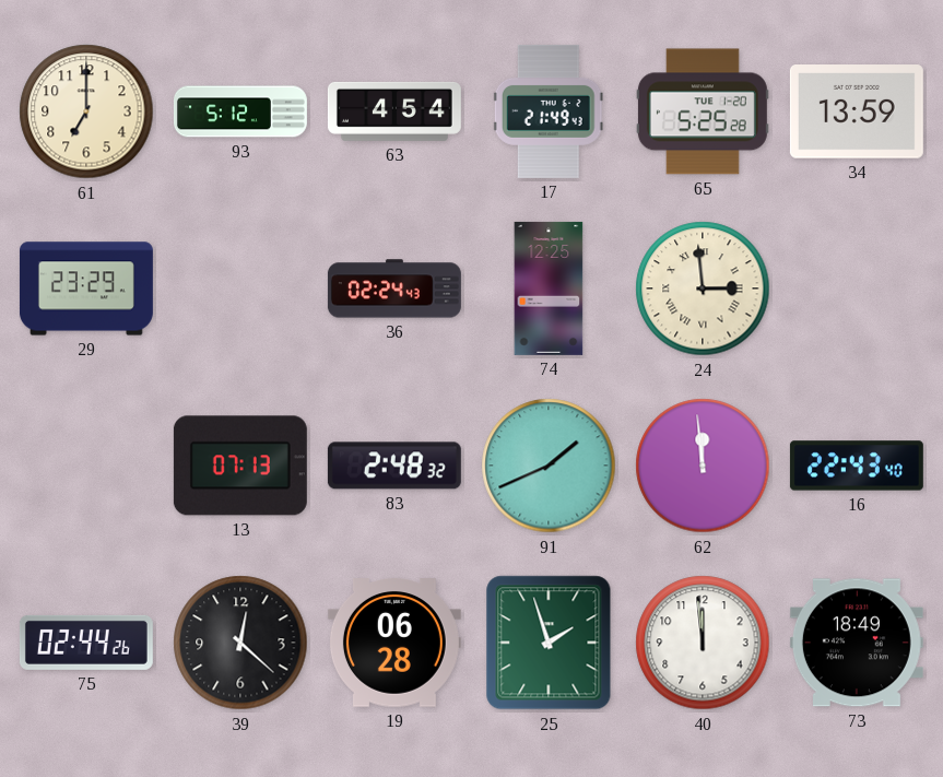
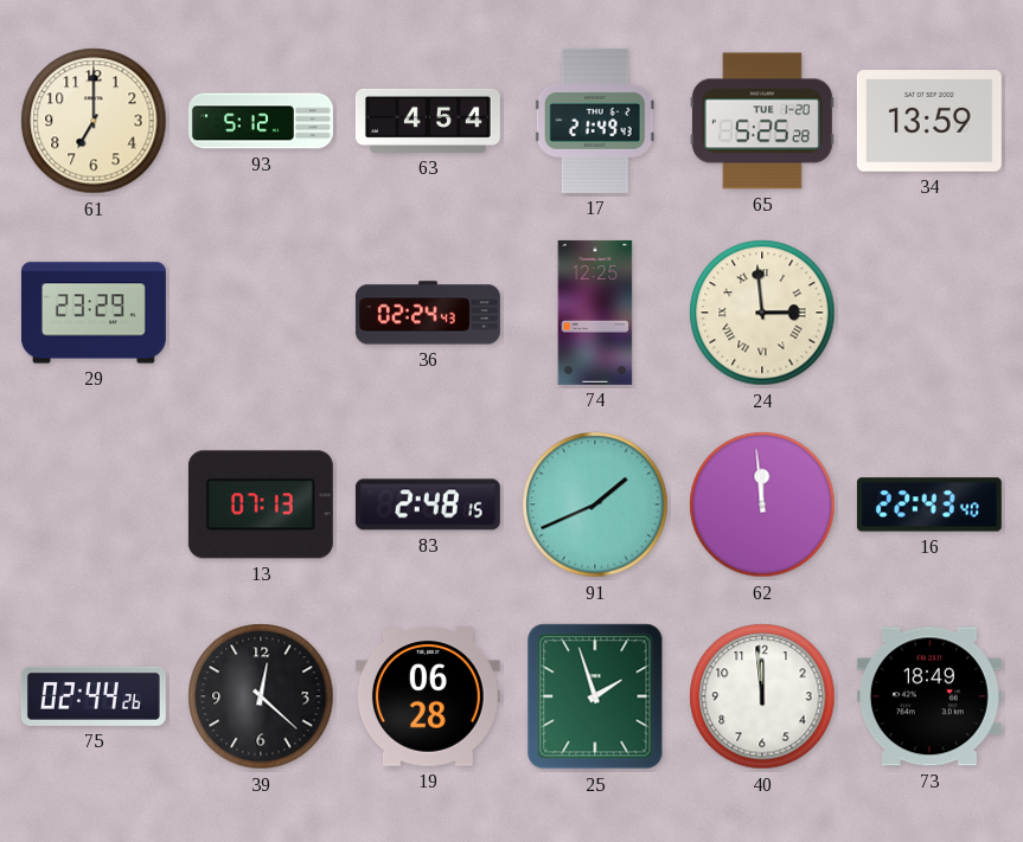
83: 2:48:32 -> 2:48:15
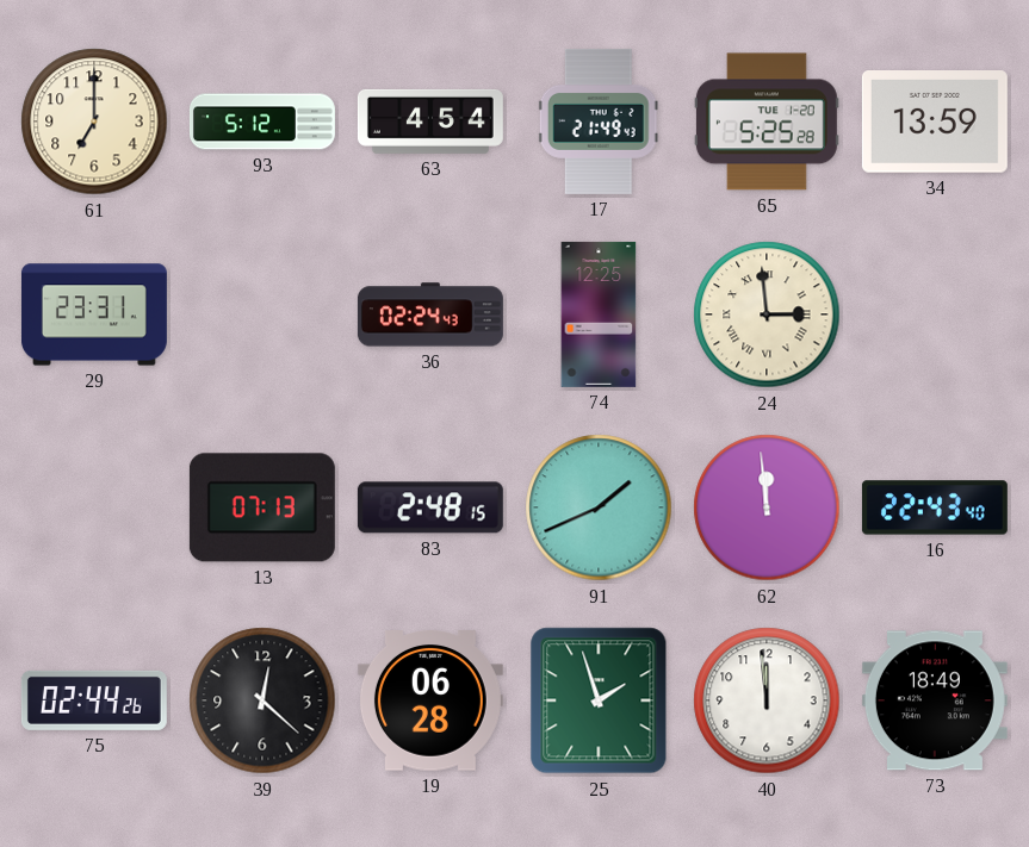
29: 23:29 -> 23:31
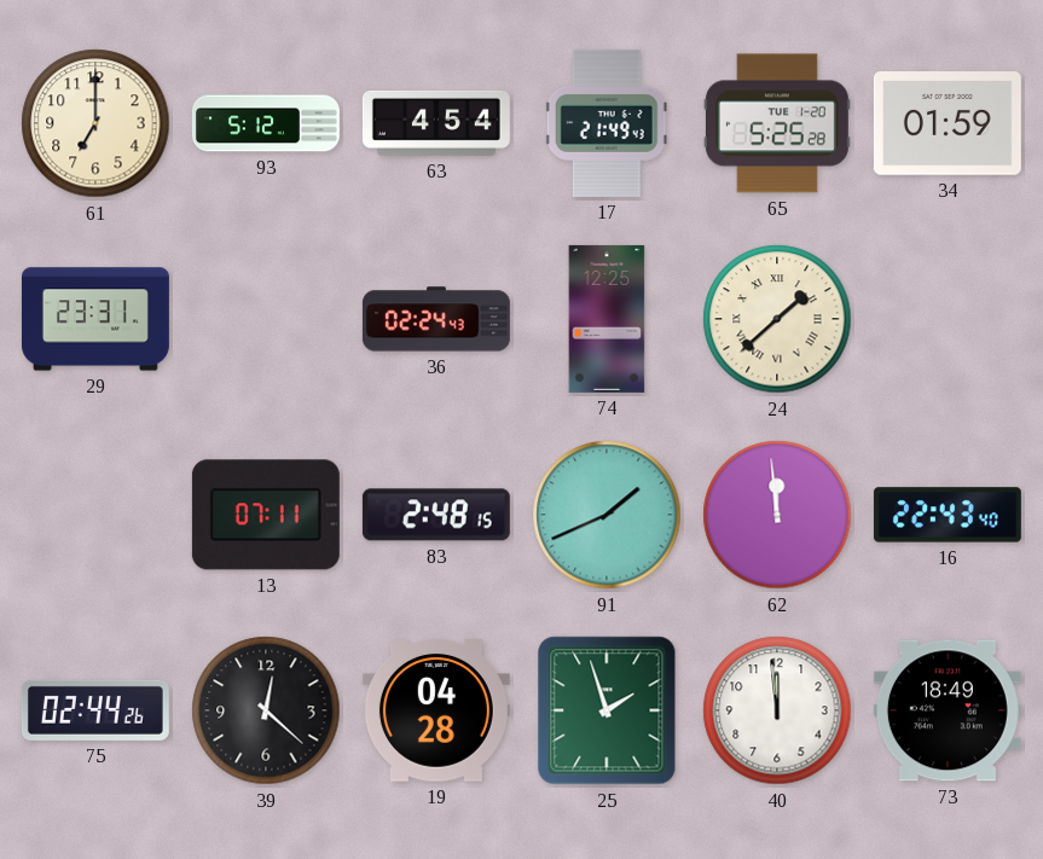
34: 13:59 -> 01:59
24: 2:59 -> 1:38
13: 07:13 -> 07:11
19: 06:28 -> 04:28
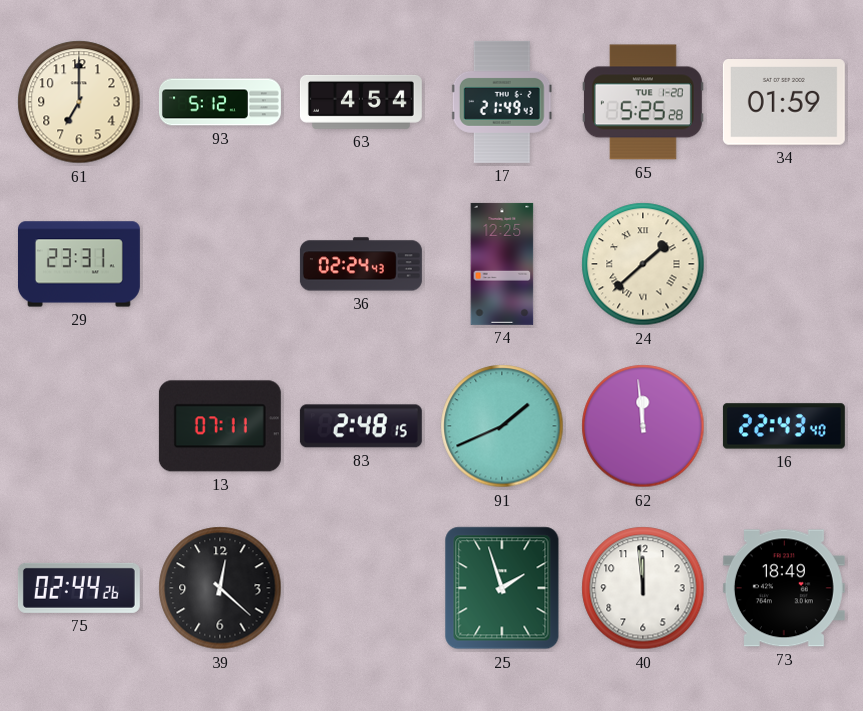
19: 04:28 -> none
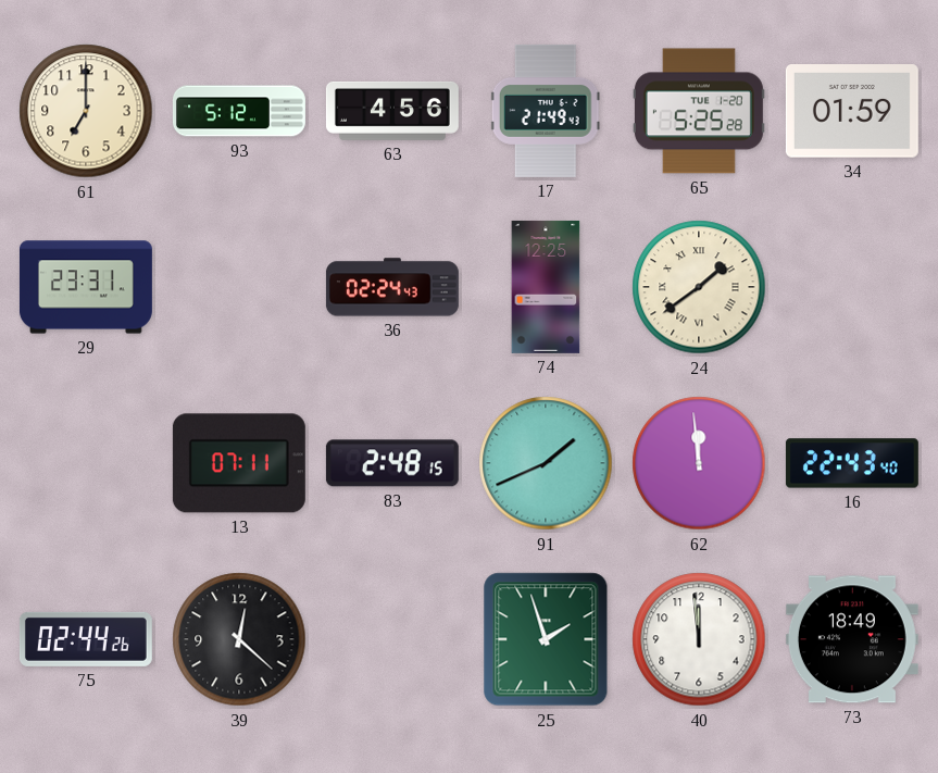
63: 4:54 -> 4:56
24: 1:38 -> 1:39
